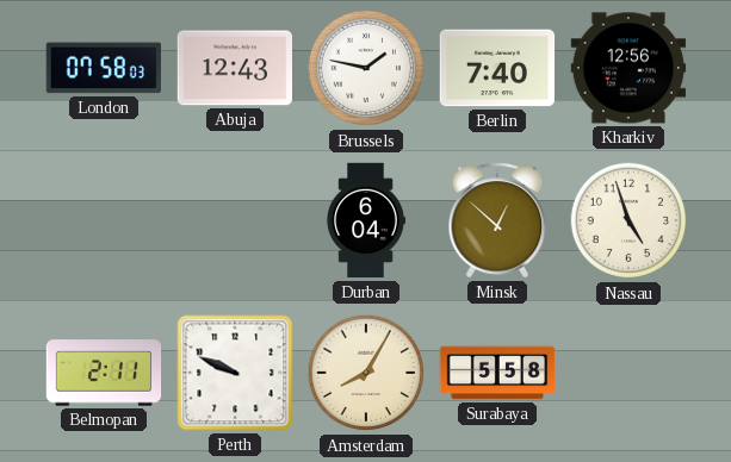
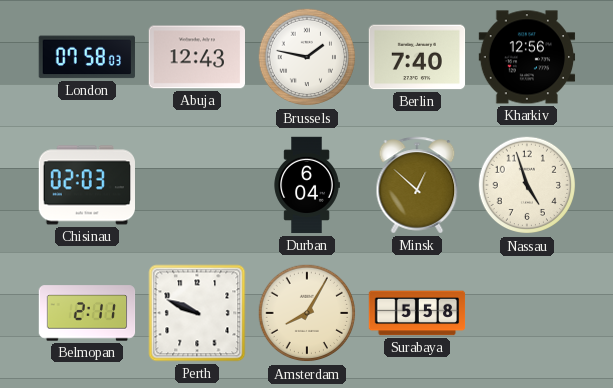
Chisinau: none -> 02:03
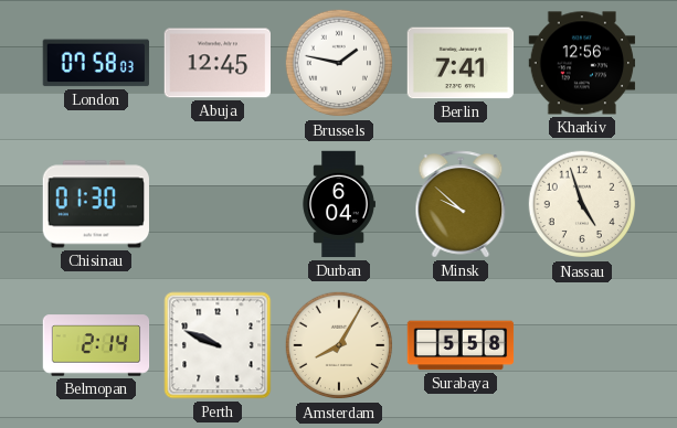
Abuja: 12:43 -> 12:45
Berlin: 7:40 -> 7:41
Chisinau: 02:03 -> 01:30
Minsk: 12:52 -> 9:52
Belmopan: 2:11 -> 2:14
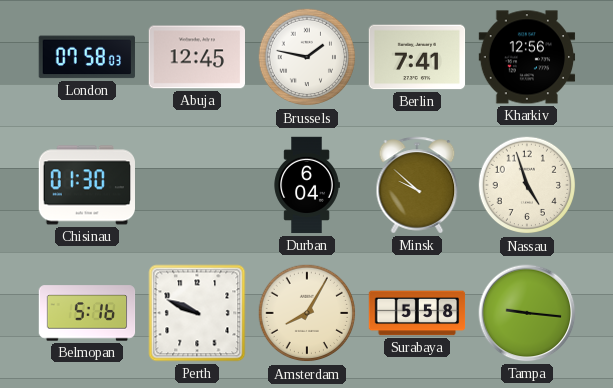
Belmopan: 2:14 -> 5:16
Tampa: none -> 9:16
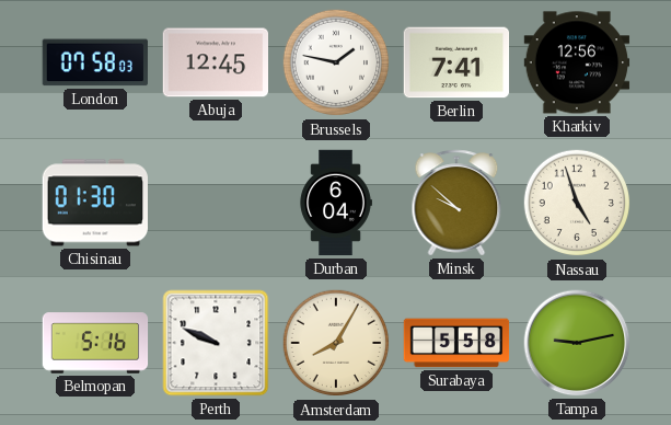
Tampa: 9:16 -> 9:13
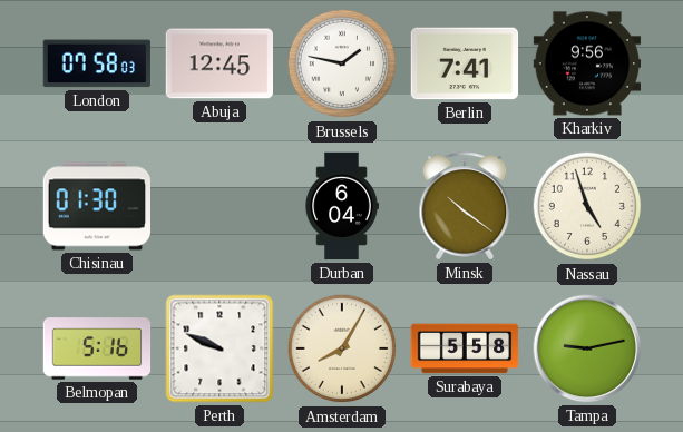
Kharkiv: 12:56 -> 9:56
Minsk: 9:52 -> 10:21
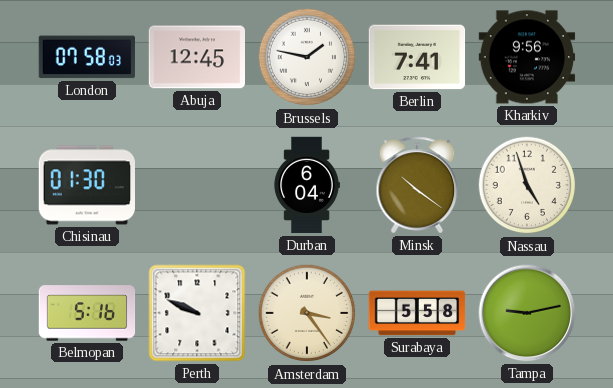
Amsterdam: 8:05 -> 3:24
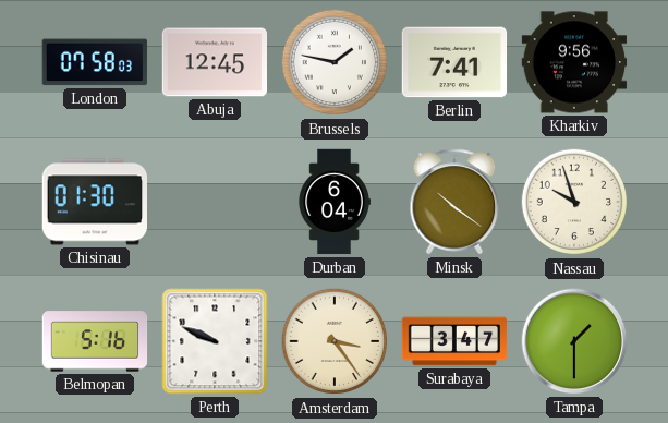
Nassau: 4:57 -> 9:57
Surabaya: 5:58 -> 3:47
Tampa: 9:13 -> 1:30
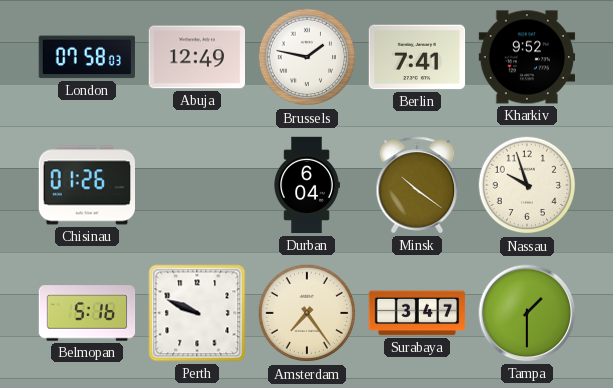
Abuja: 12:45 -> 12:49
Kharkiv: 9:56 -> 9:52
Chisinau: 01:30 -> 01:26
Amsterdam: 3:24 -> 7:24
